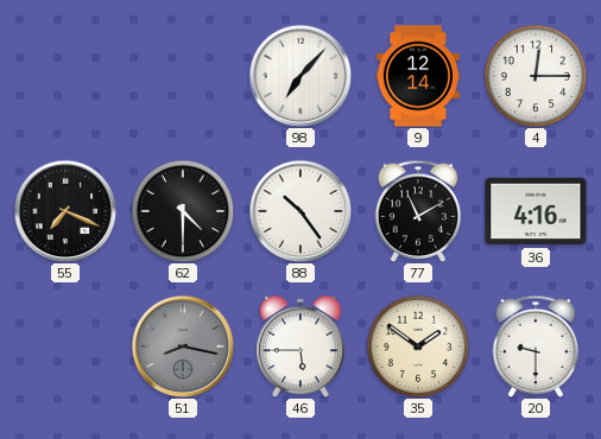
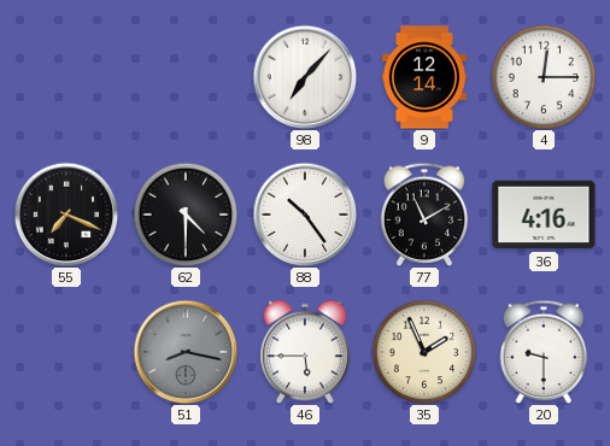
35: 1:51 -> 1:56
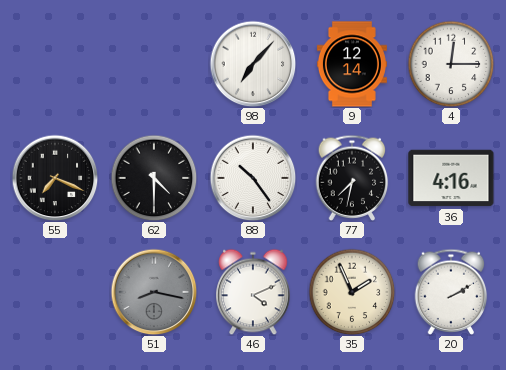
77: 11:10 -> 7:32
46: 5:45 -> 4:11
20: 9:30 -> 2:10
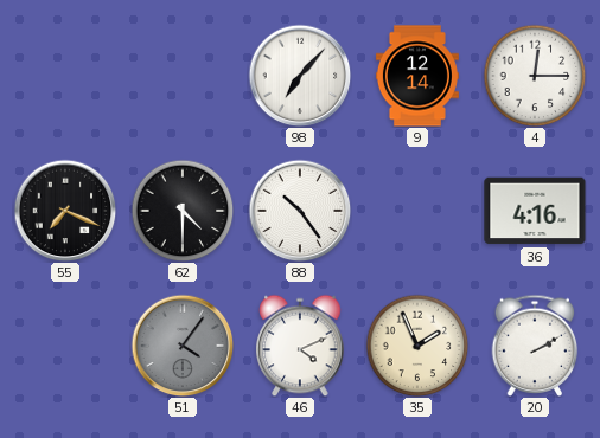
77: 7:32 -> none
51: 8:17 -> 4:06
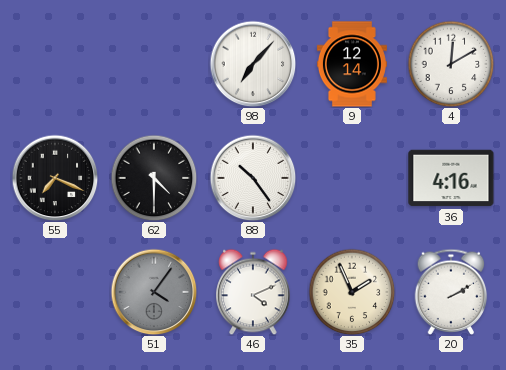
4: 12:15 -> 12:10
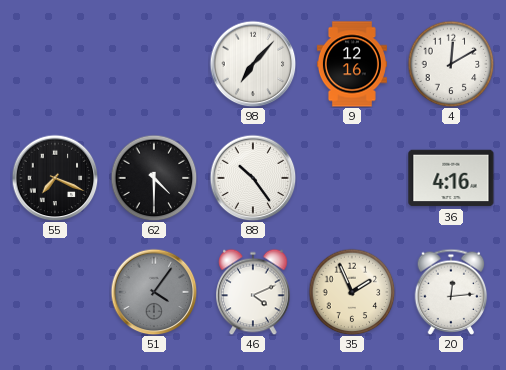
9: 12:14 -> 12:16
20: 2:10 -> 12:14
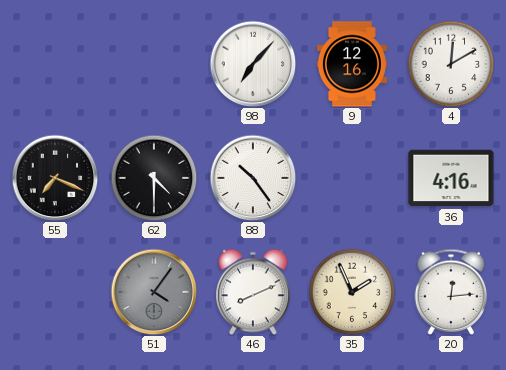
46: 4:11 -> 8:11
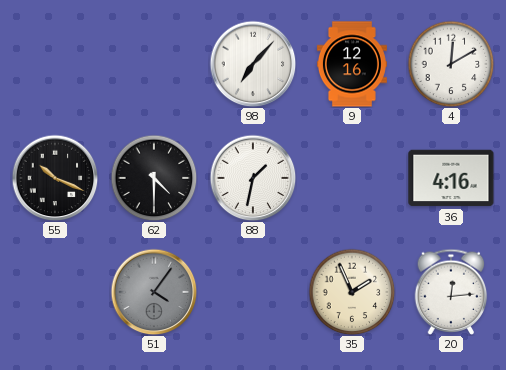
55: 7:19 -> 10:19
88: 10:24 -> 1:32
46: 8:11 -> none
